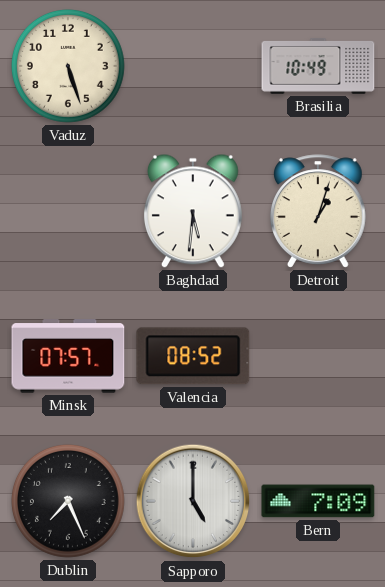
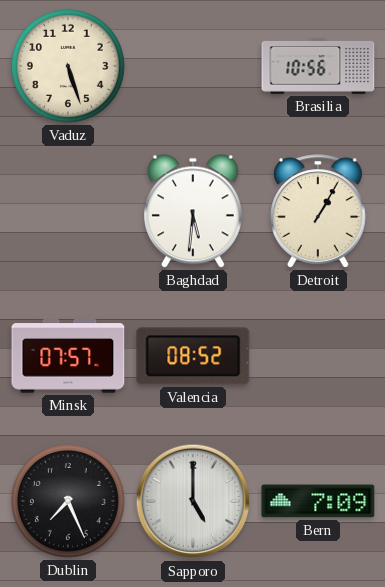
Brasilia: 10:49 -> 10:56
Detroit: 1:03 -> 1:05
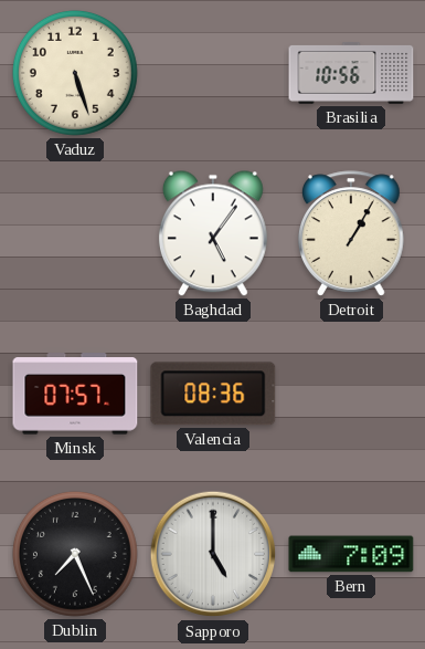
Baghdad: 5:31 -> 5:06
Valencia: 08:52 -> 08:36
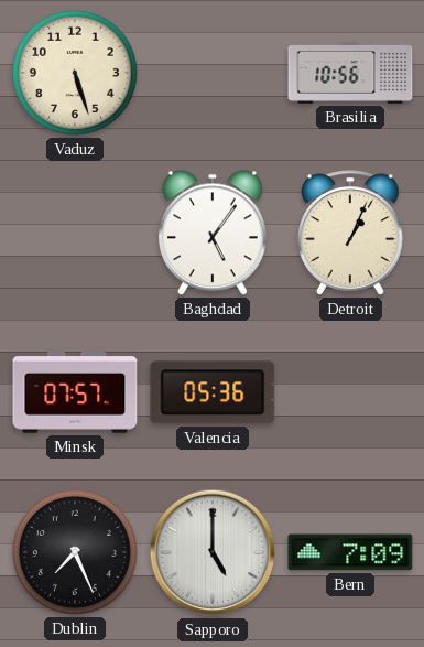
Detroit: 1:05 -> 1:04
Valencia: 08:36 -> 05:36
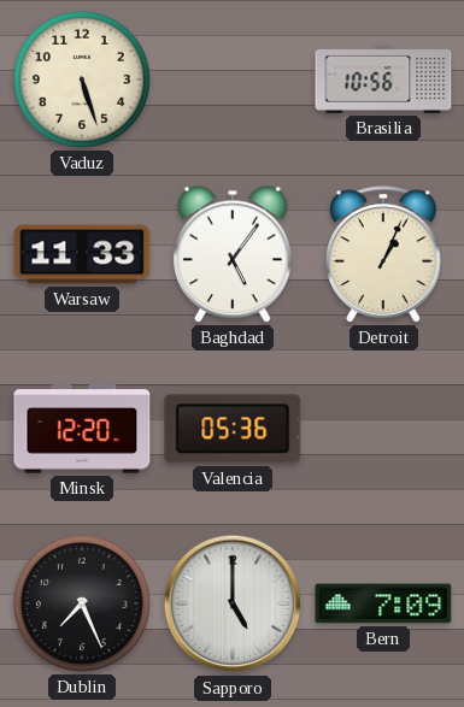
Warsaw: none -> 11:33
Minsk: 07:57 -> 12:20
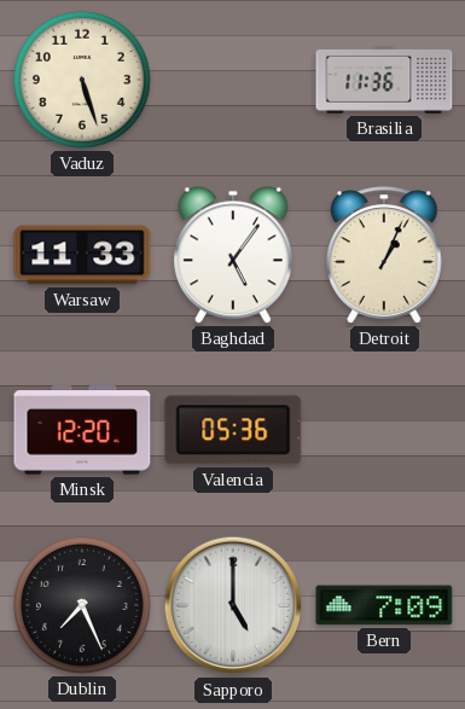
Brasilia: 10:56 -> 11:36
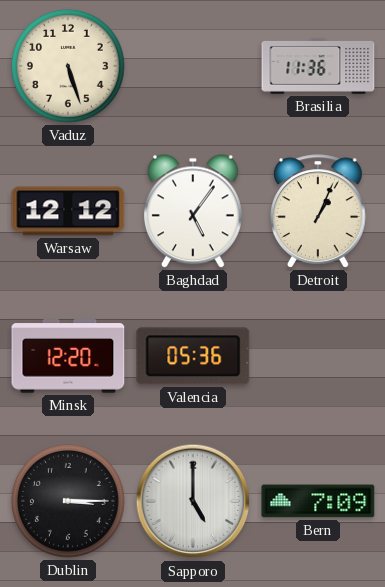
Warsaw: 11:33 -> 12:12
Dublin: 7:26 -> 3:15
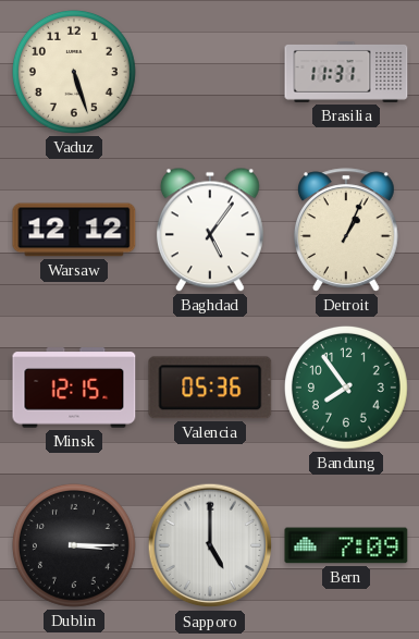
Brasilia: 11:36 -> 11:31
Minsk: 12:20 -> 12:15
Bandung: none -> 7:54
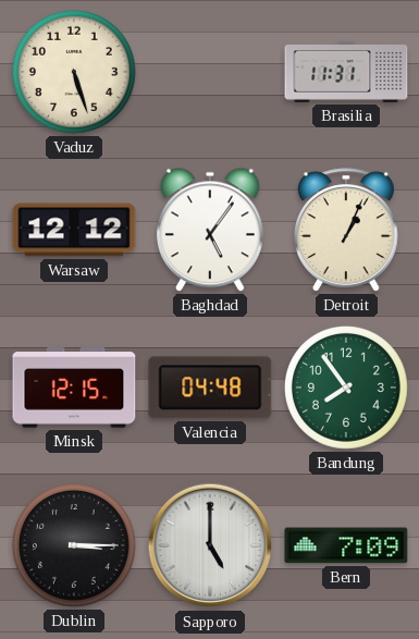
Valencia: 05:36 -> 04:48
